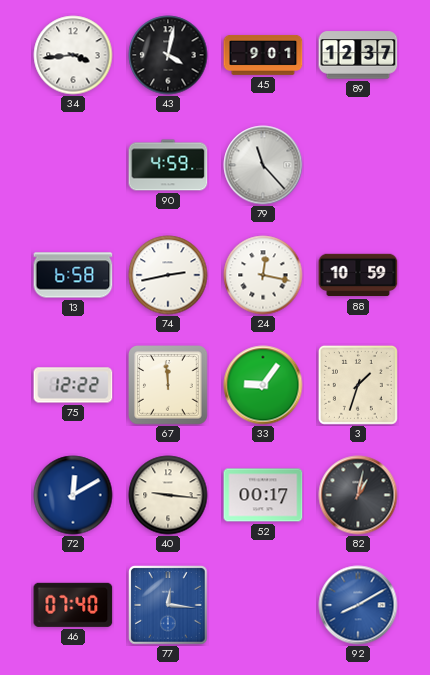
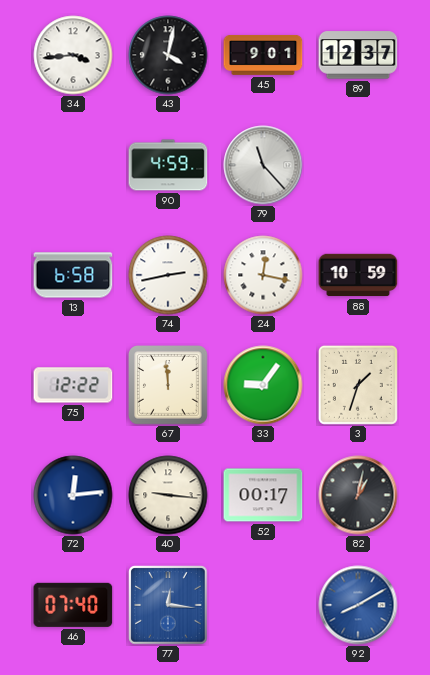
72: 12:10 -> 12:14
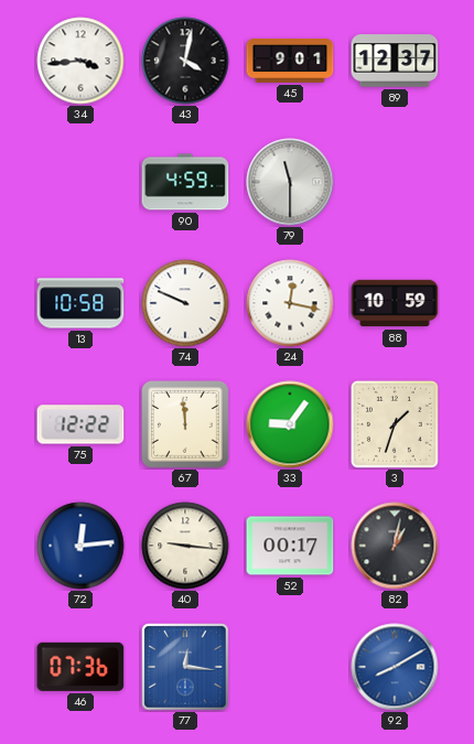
79: 11:23 -> 11:30
13: 6:58 -> 10:58
74: 2:43 -> 9:49
46: 07:40 -> 07:36
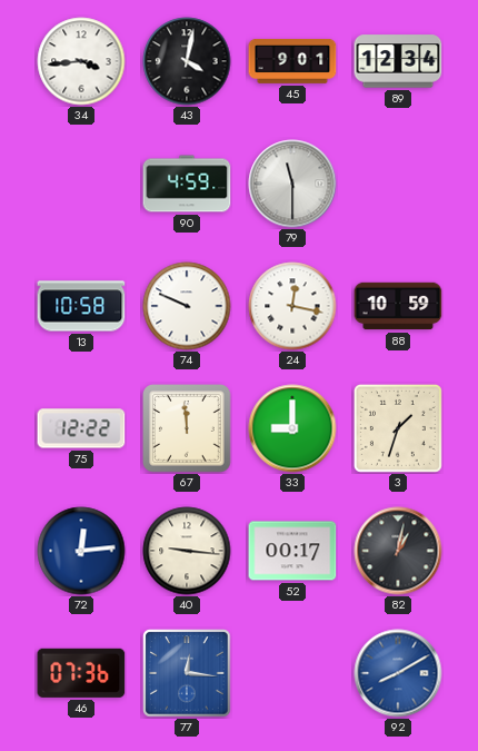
89: 12:37 -> 12:34
33: 9:06 -> 9:00
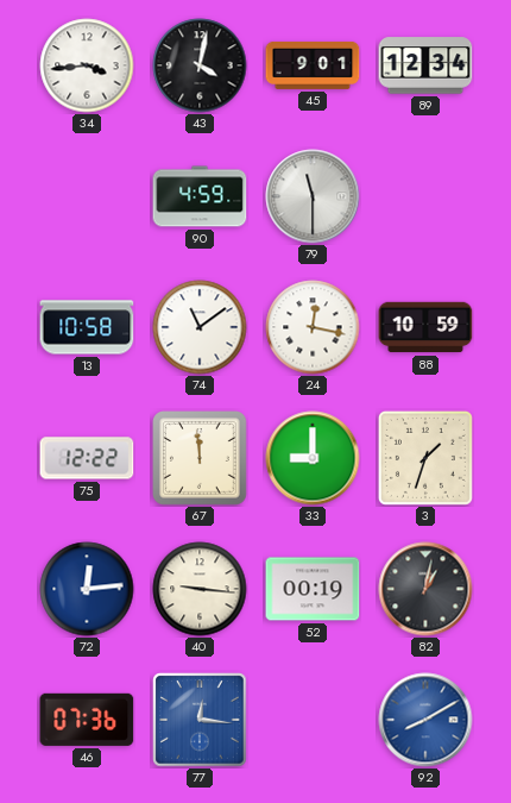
74: 9:49 -> 11:09
52: 00:17 -> 00:19
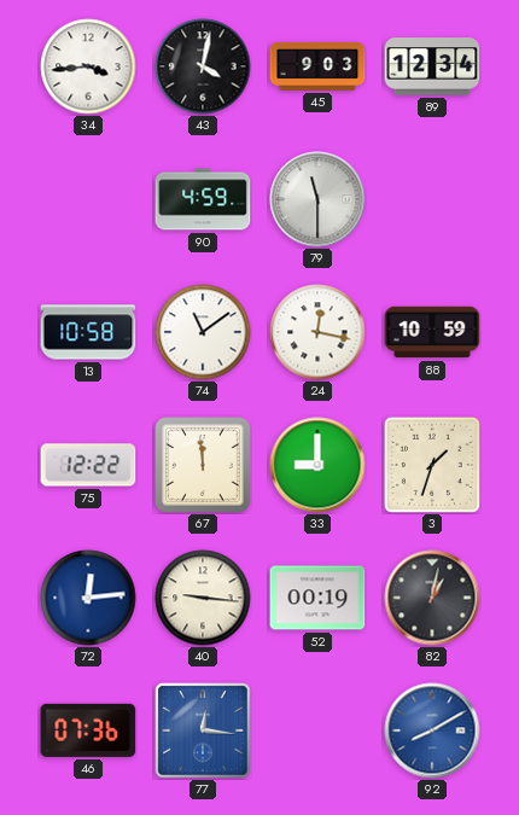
45: 9:01 -> 9:03
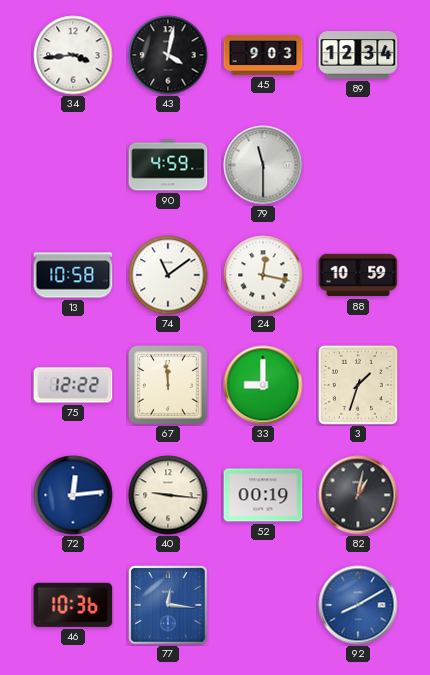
46: 07:36 -> 10:36
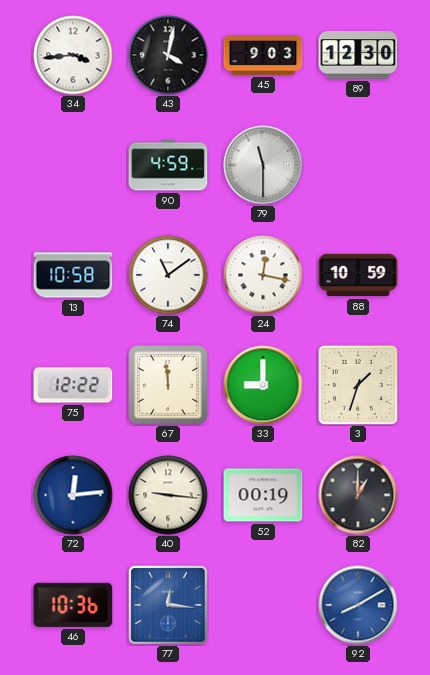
89: 12:34 -> 12:30
82: 1:02 -> 1:00
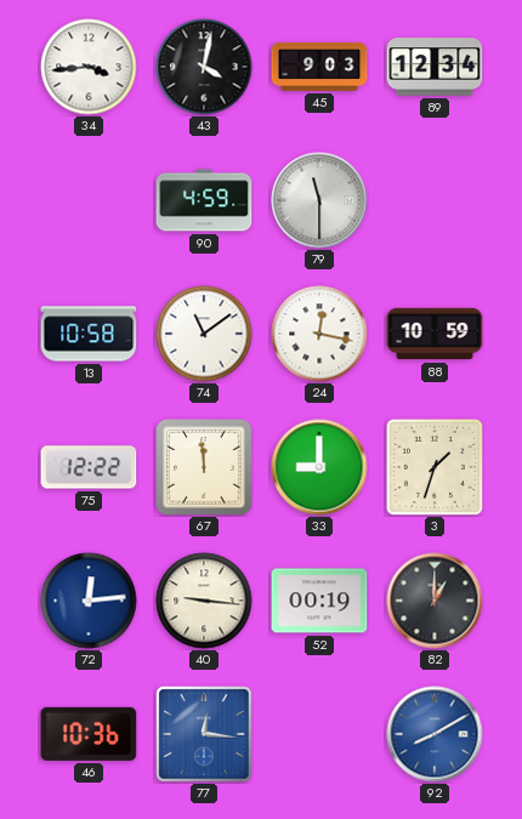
89: 12:30 -> 12:34
